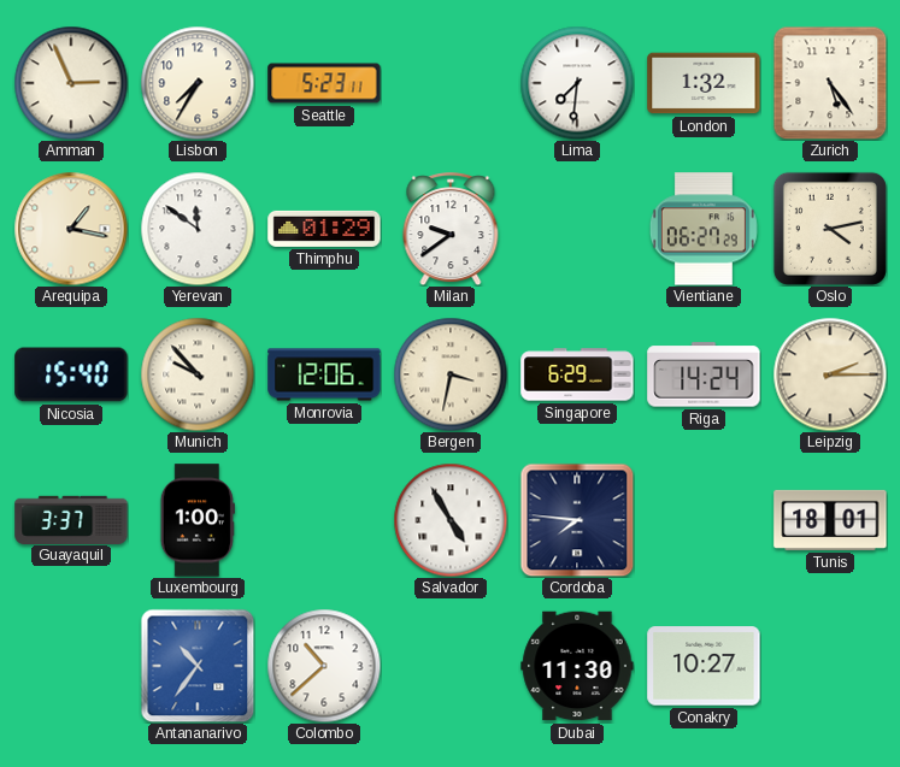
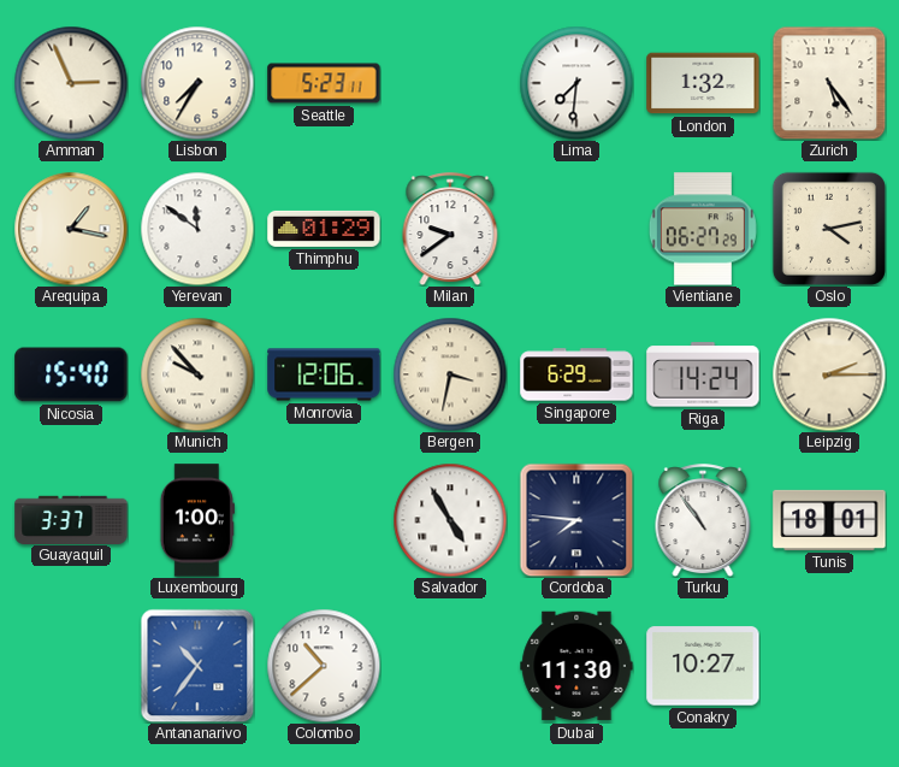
Turku: none -> 10:54
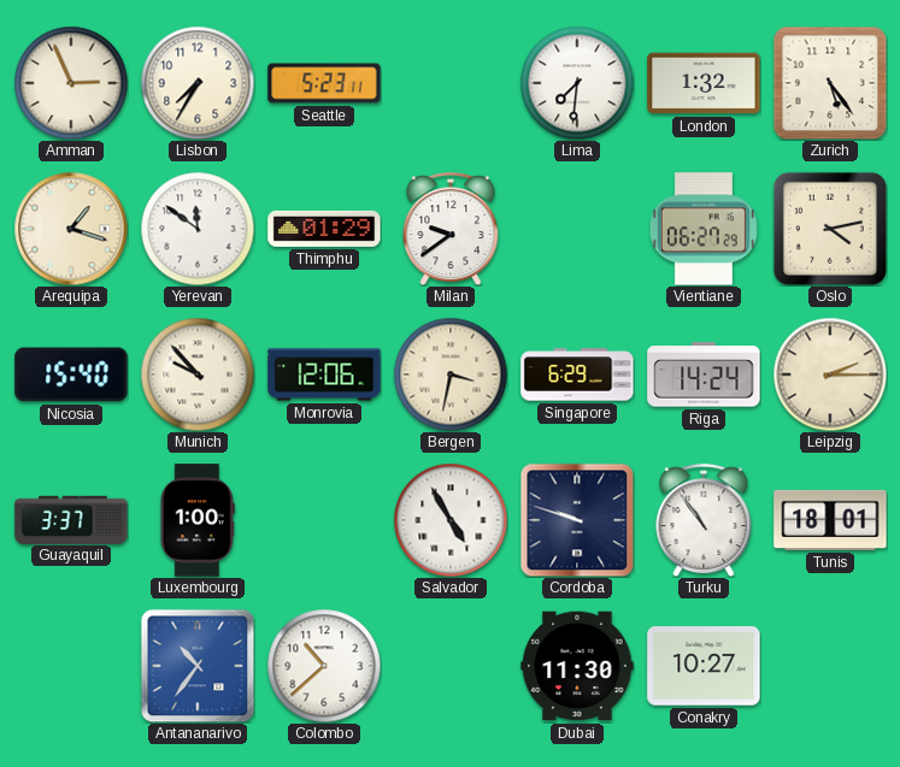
Arequipa: 1:17 -> 1:18
Cordoba: 7:46 -> 9:48
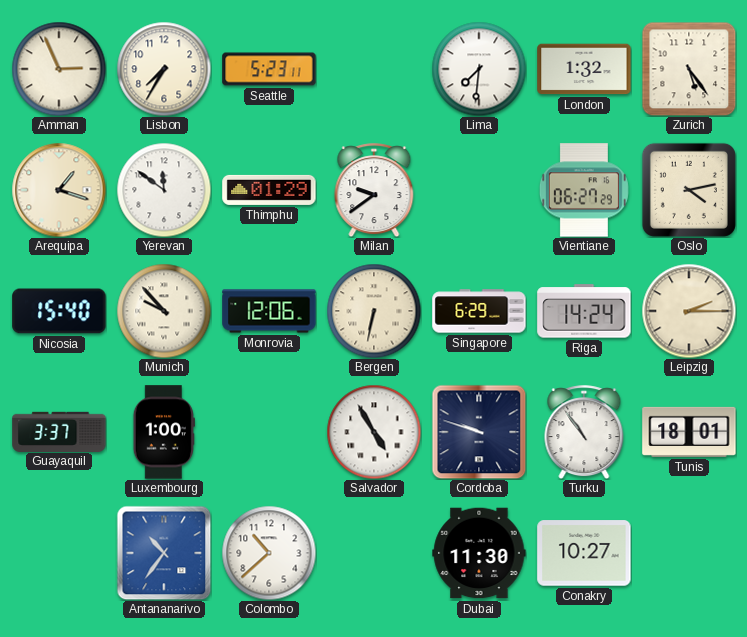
Bergen: 3:32 -> 6:32
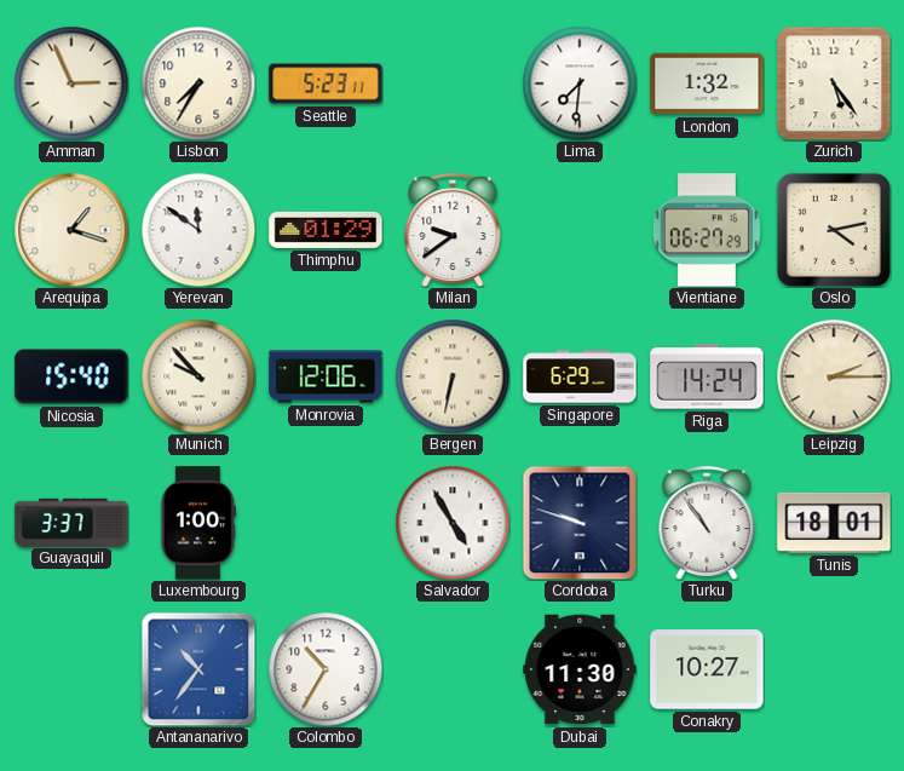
Colombo: 10:38 -> 10:35
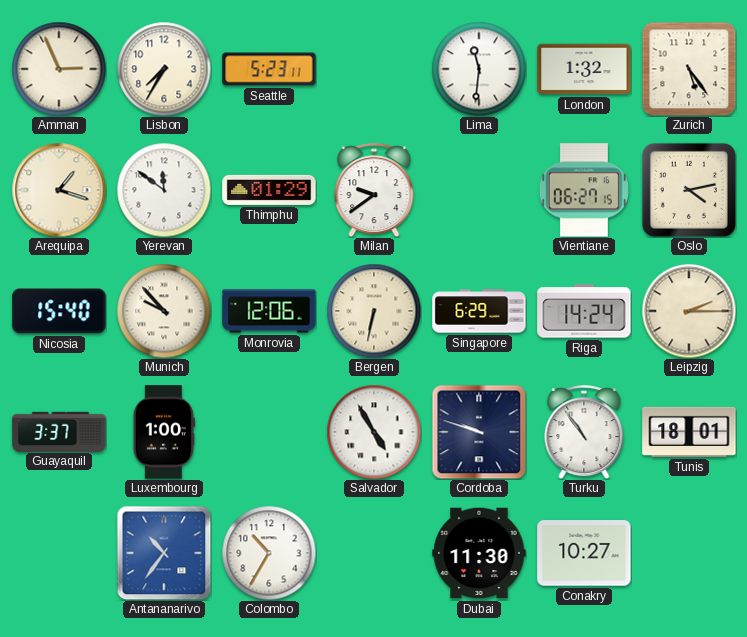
Lima: 7:31 -> 11:31
Vientiane: 06:27:29 -> 06:27:15
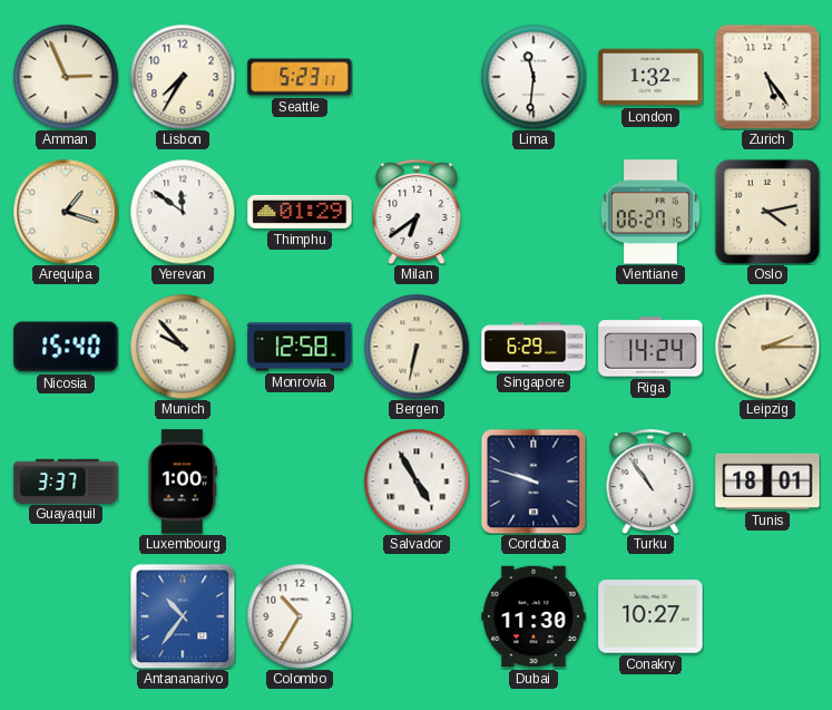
Milan: 9:39 -> 6:39
Monrovia: 12:06 -> 12:58
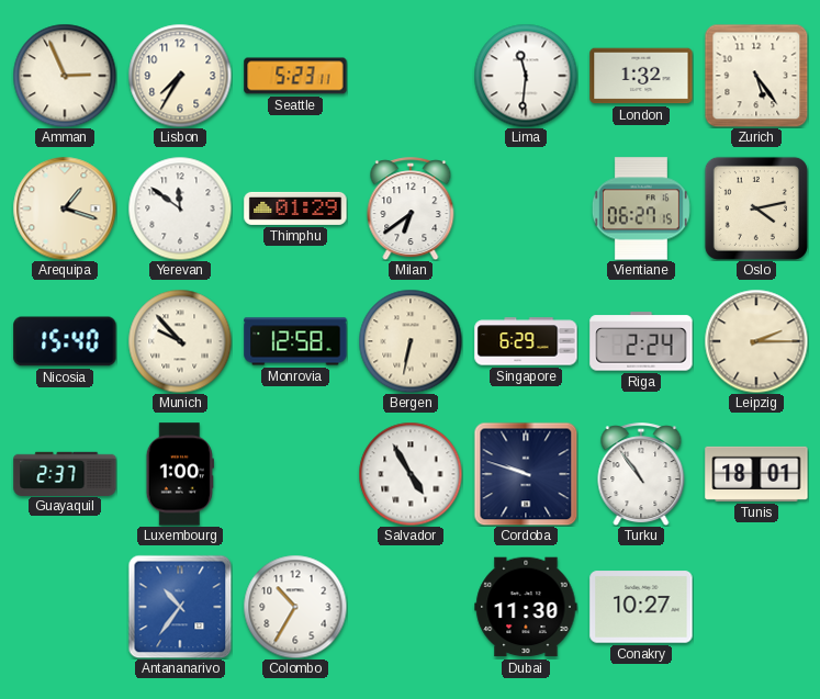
Riga: 14:24 -> 2:24
Guayaquil: 3:37 -> 2:37
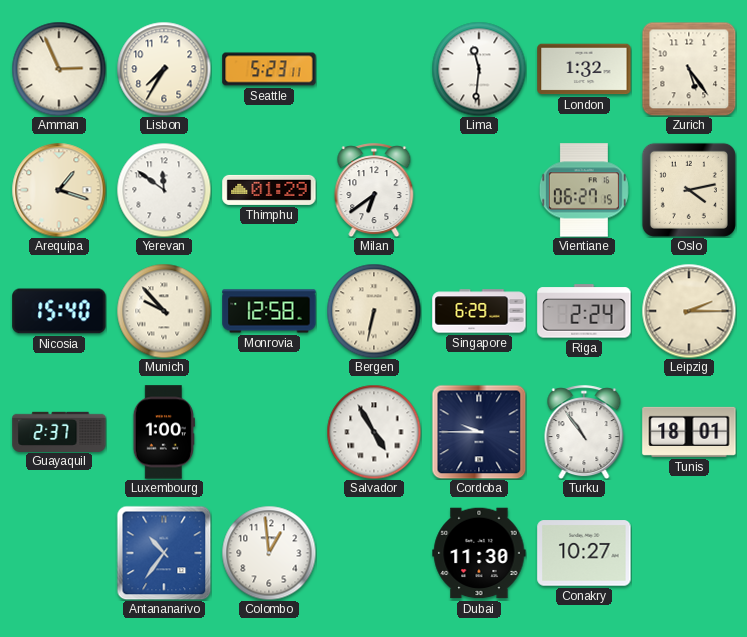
Cordoba: 9:48 -> 9:45
Colombo: 10:35 -> 12:59
